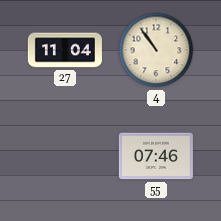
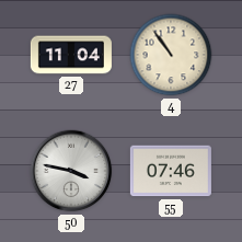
50: none -> 3:47
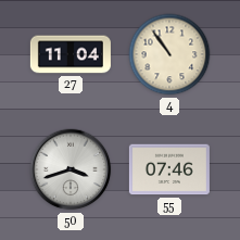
50: 3:47 -> 3:42
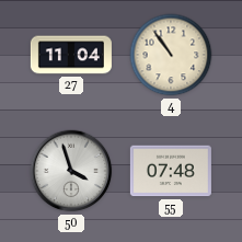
50: 3:42 -> 3:57
55: 07:46 -> 07:48
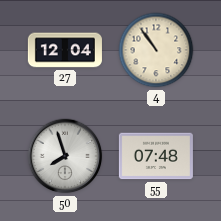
27: 11:04 -> 12:04
50: 3:57 -> 7:57
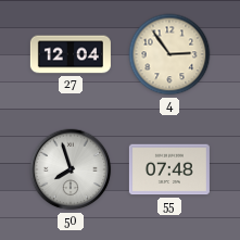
4: 10:54 -> 2:54
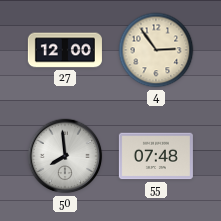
27: 12:04 -> 12:00
50: 7:57 -> 7:59
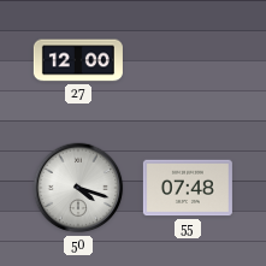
4: 2:54 -> none
50: 7:59 -> 4:18
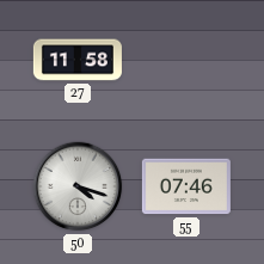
27: 12:00 -> 11:58
55: 07:48 -> 07:46
